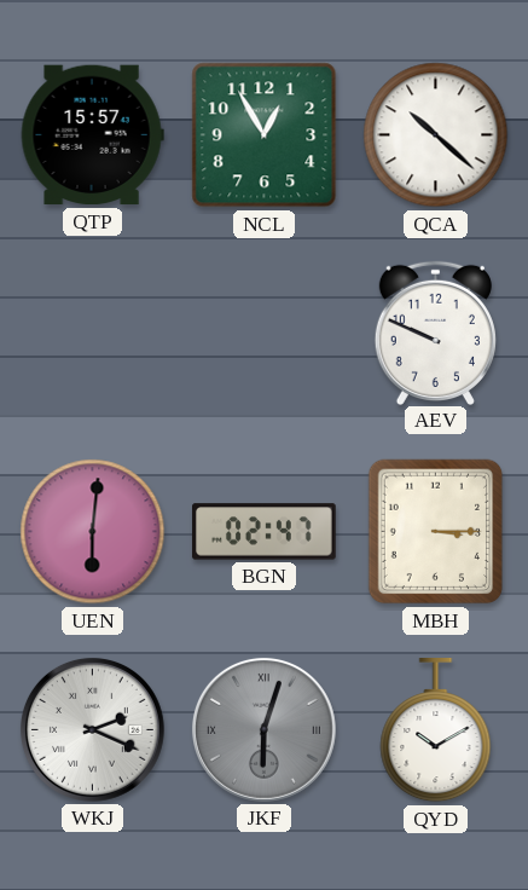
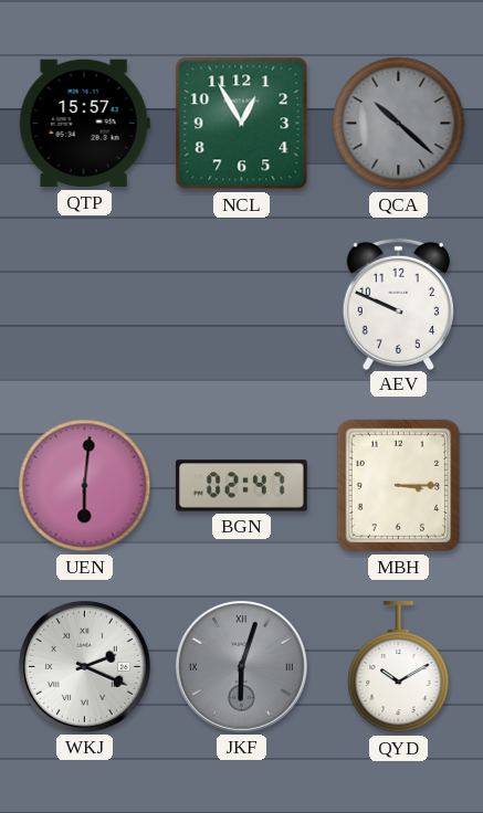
QCA dial: white -> grey
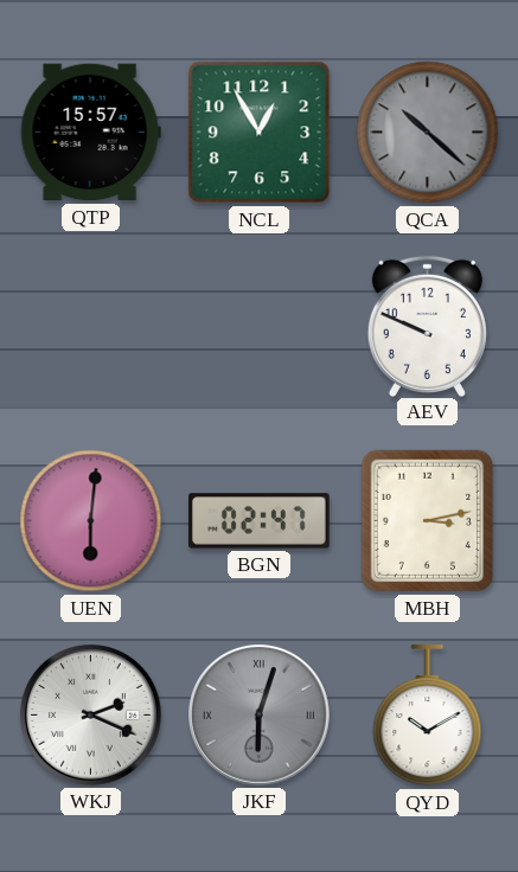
MBH: 3:15 -> 3:13
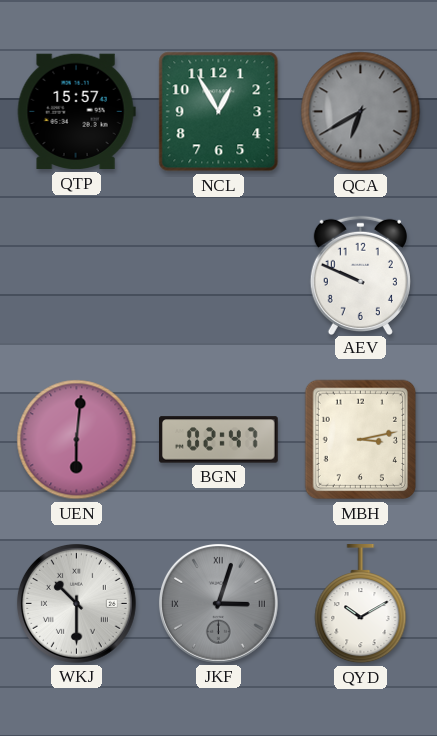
QCA: 10:22 -> 6:40
WKJ: 2:19 -> 10:30
JKF: 6:03 -> 3:03
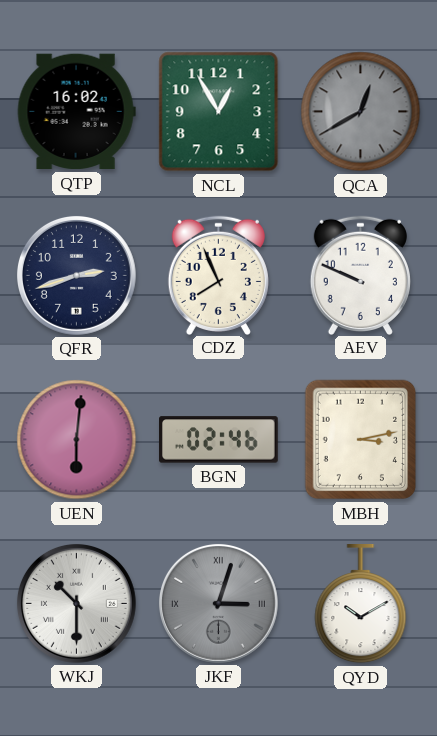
QTP: 15:57 -> 16:02
QCA: 6:40 -> 12:40
QFR: none -> 2:42
CDZ: none -> 7:56
BGN: 02:47 -> 02:46
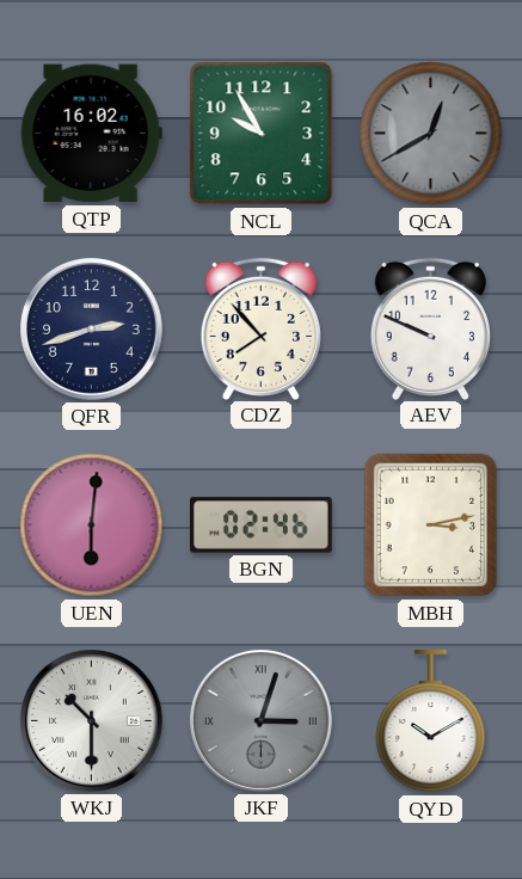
NCL: 12:55 -> 9:55
CDZ: 7:56 -> 7:53
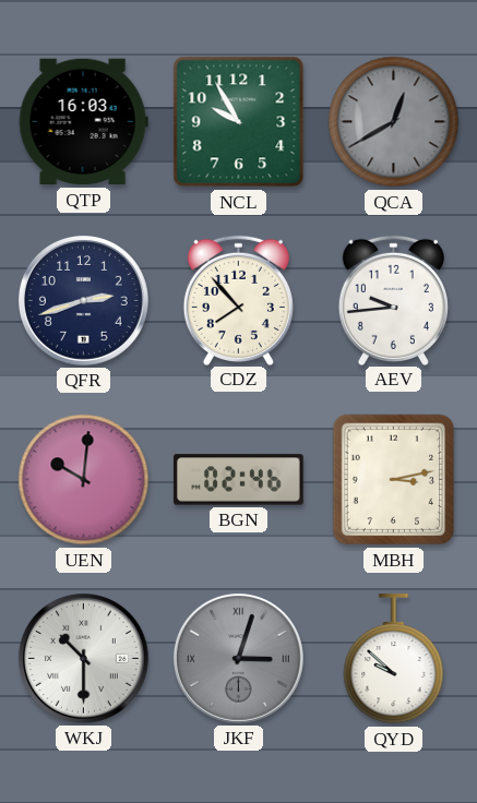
QTP: 16:02 -> 16:03
AEV: 9:49 -> 9:44
UEN: 6:01 -> 10:01
QYD: 10:10 -> 9:52
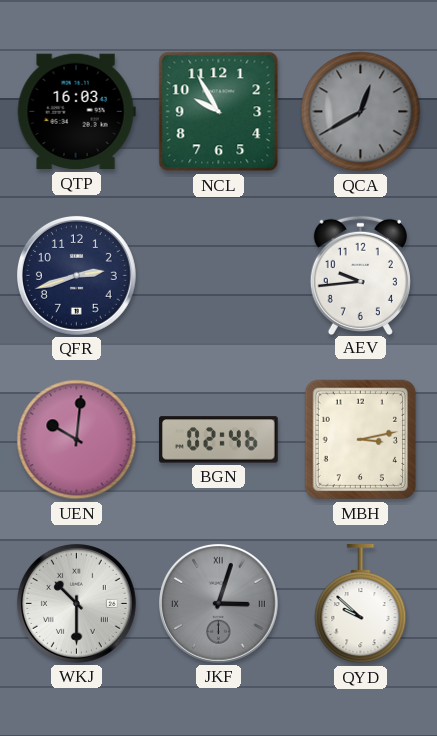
CDZ: 7:53 -> none
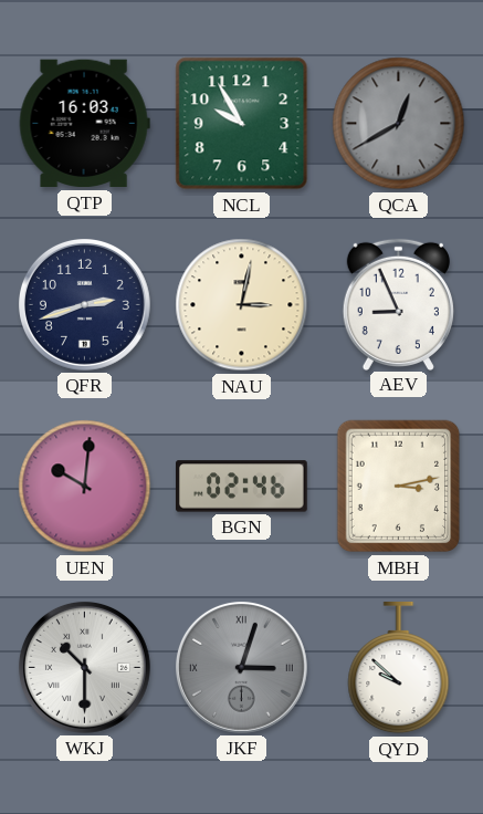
NAU: none -> 3:02
AEV: 9:44 -> 8:56
